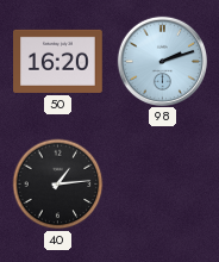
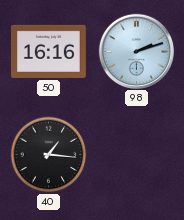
50: 16:20 -> 16:16
40: 1:14 -> 1:16
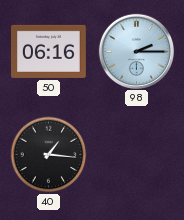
50: 16:16 -> 06:16
98: 2:12 -> 2:15
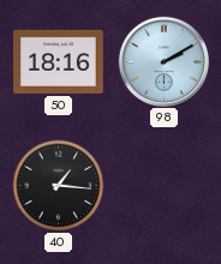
50: 06:16 -> 18:16
98: 2:15 -> 2:10
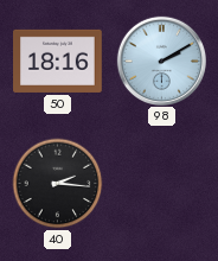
40: 1:16 -> 2:16
